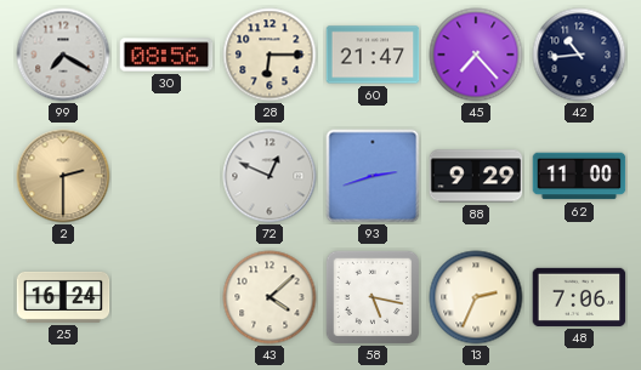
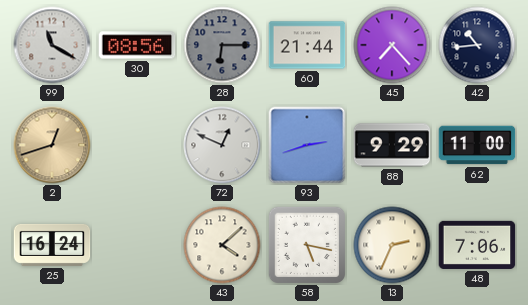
99: 7:20 -> 11:20
28 dial: cream -> grey
60: 21:47 -> 21:44
2: 2:30 -> 12:42
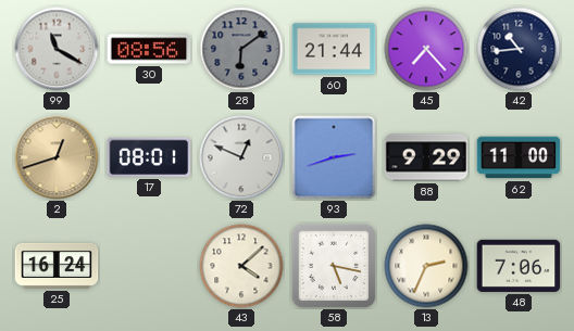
28: 6:15 -> 6:09
17: none -> 08:01
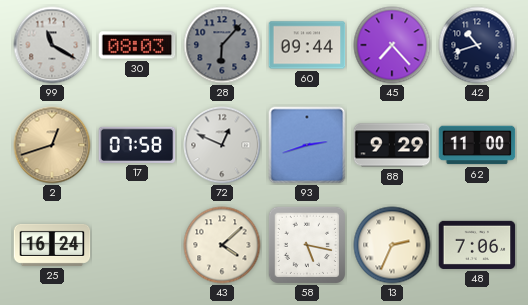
30: 08:56 -> 08:03
28: 6:09 -> 6:07
60: 21:44 -> 09:44
42: 10:44 -> 10:42
17: 08:01 -> 07:58
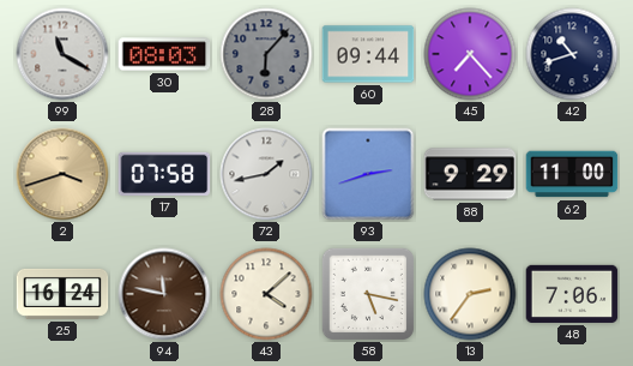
2: 12:42 -> 3:42
72: 12:49 -> 1:43
94: none -> 11:47
13: 2:34 -> 2:36
